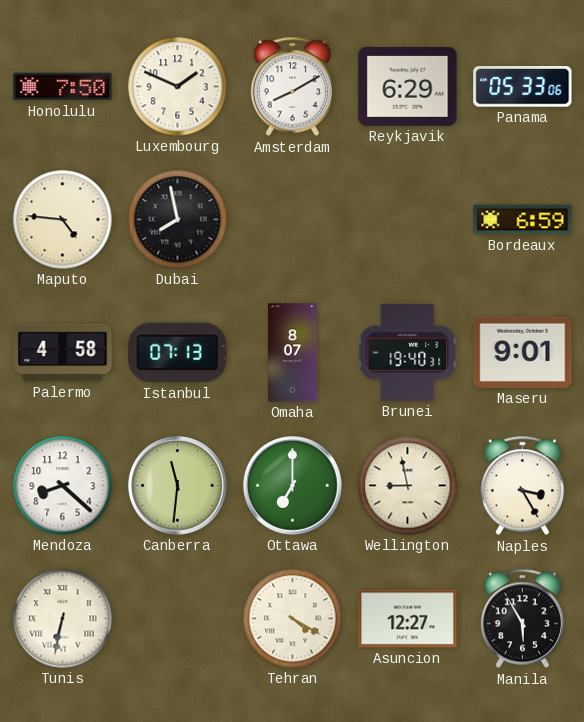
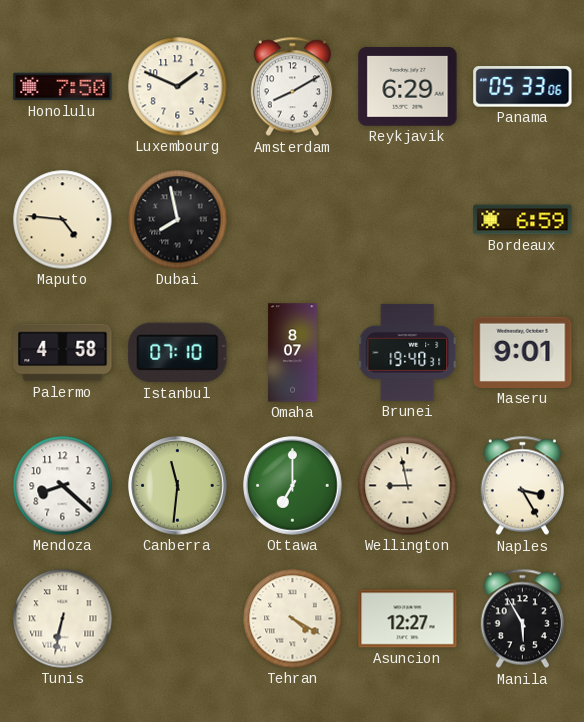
Istanbul: 07:13 -> 07:10
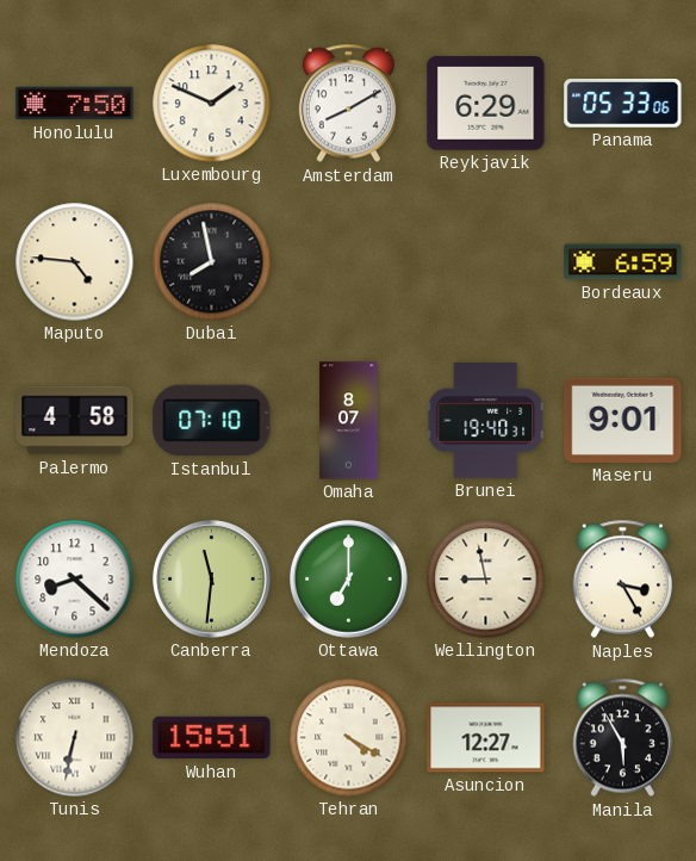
Wuhan: none -> 15:51
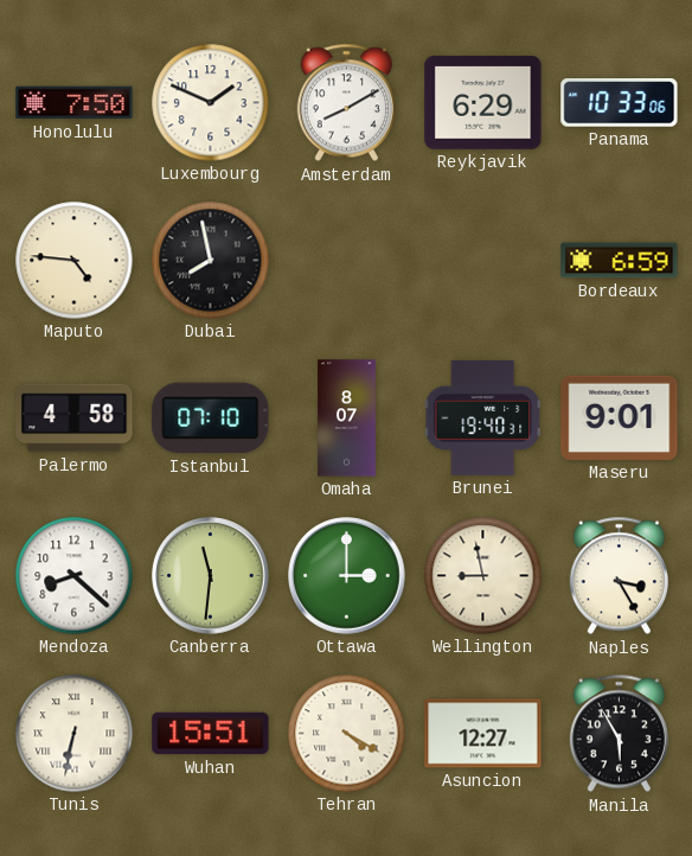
Panama: 05:33 -> 10:33
Ottawa: 7:00 -> 3:00
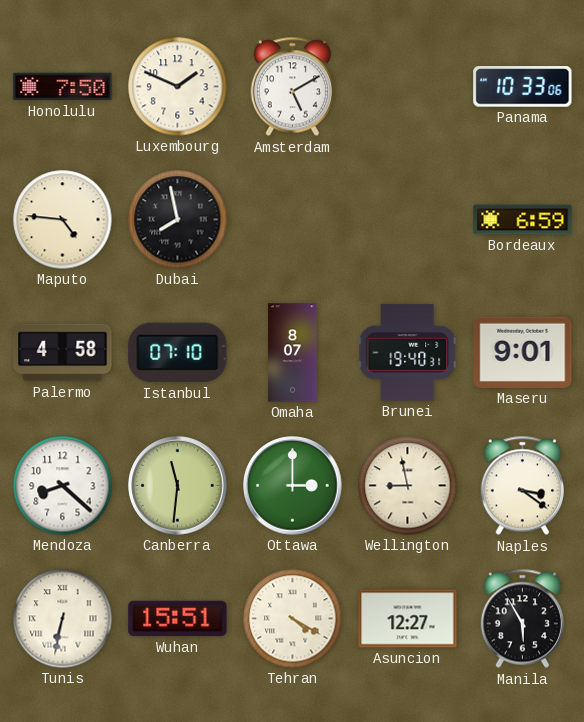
Amsterdam: 8:10 -> 5:10
Reykjavik: 6:29 -> none
Naples: 3:25 -> 3:21
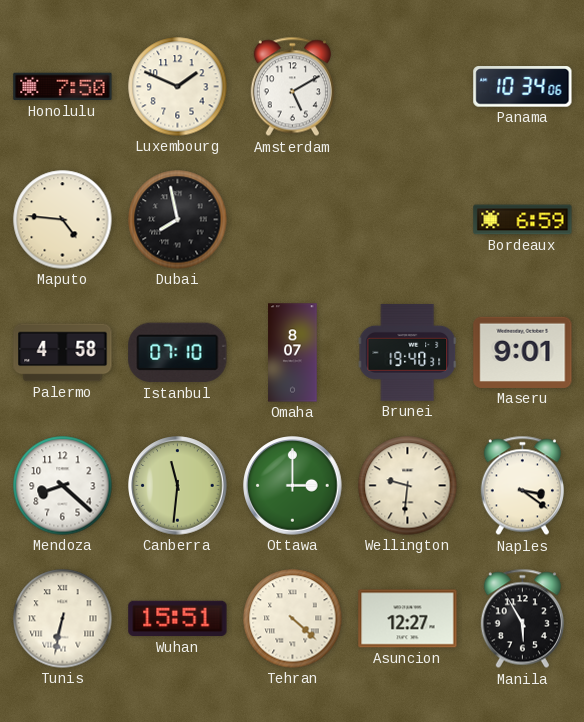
Panama: 10:33 -> 10:34
Wellington: 8:58 -> 9:31
Tehran: 4:20 -> 4:22
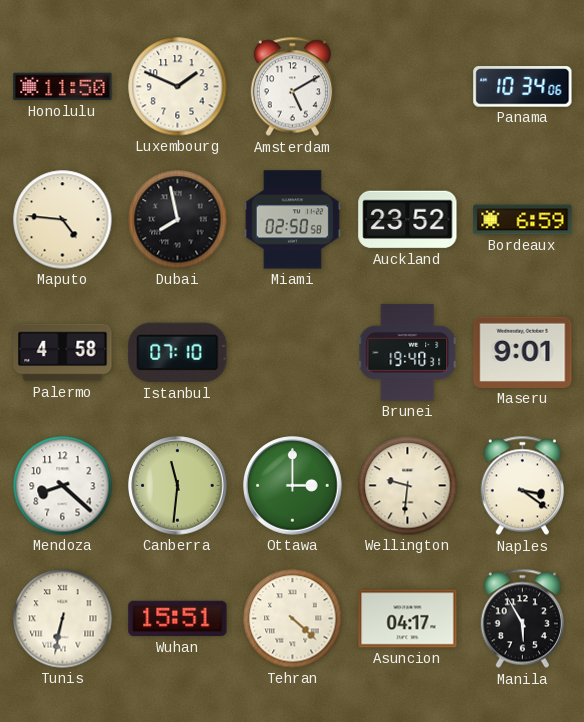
Honolulu: 7:50 -> 11:50
Miami: none -> 02:50
Auckland: none -> 23:52
Omaha: 8:07 -> none
Asuncion: 12:27 -> 04:17
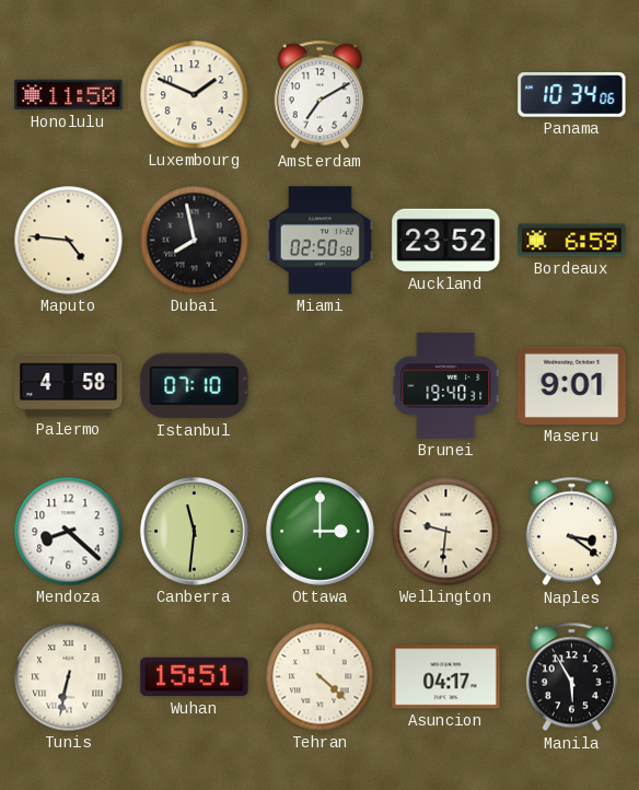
Amsterdam: 5:10 -> 7:10
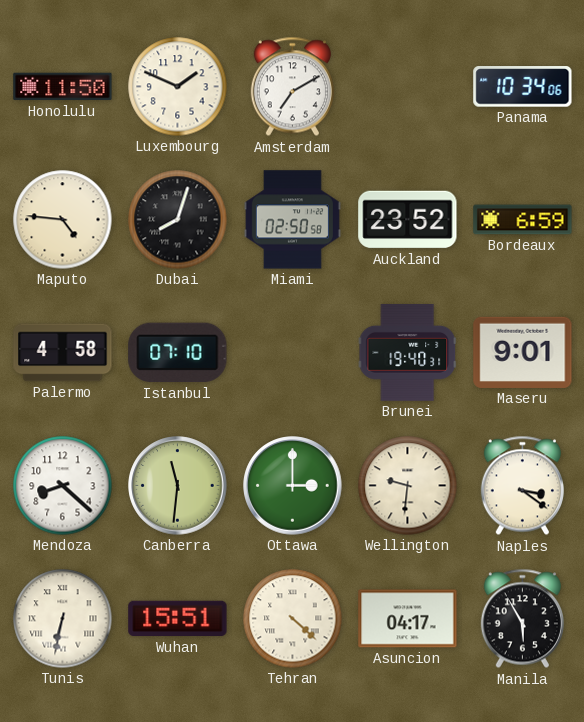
Dubai: 7:58 -> 8:03
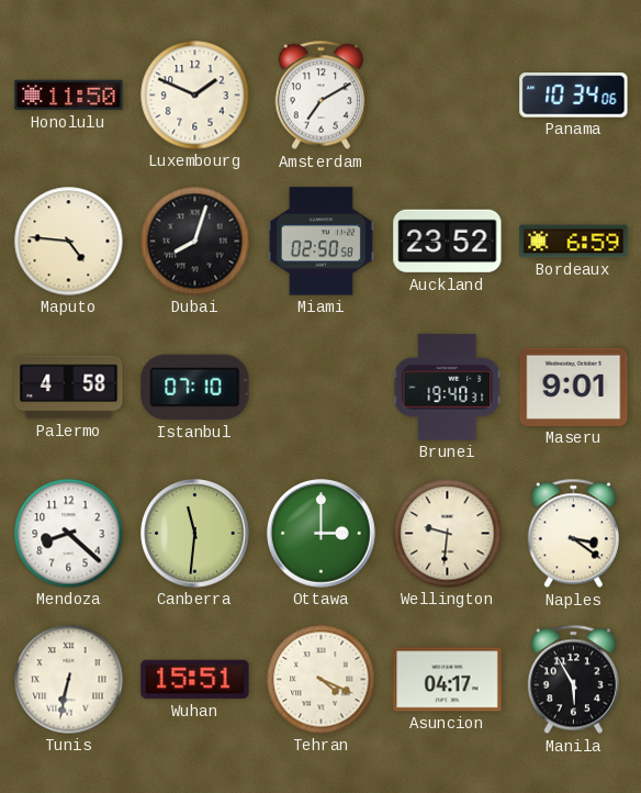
Tehran: 4:22 -> 4:19
